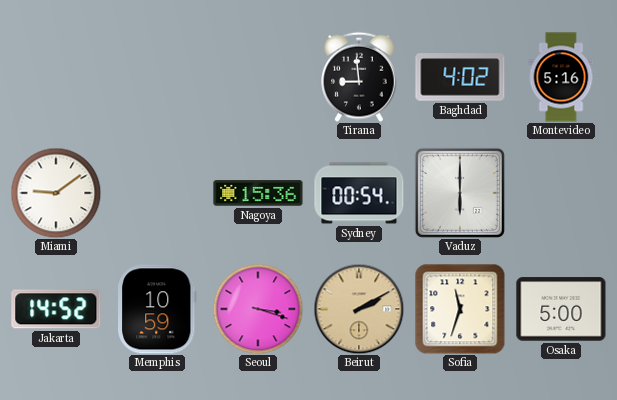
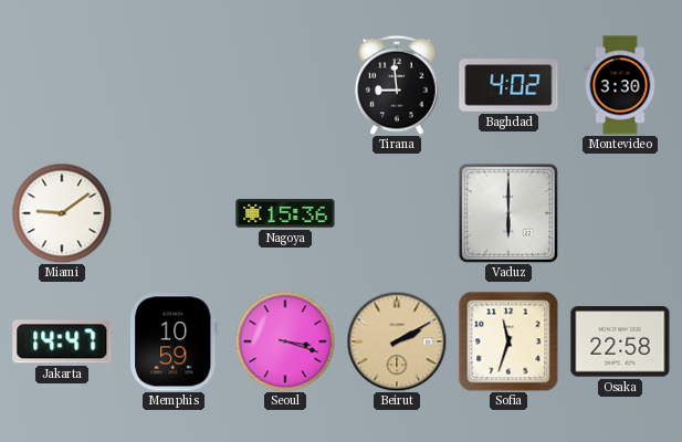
Montevideo: 5:16 -> 3:30
Sydney: 00:54 -> none
Jakarta: 14:52 -> 14:47
Osaka: 5:00 -> 22:58
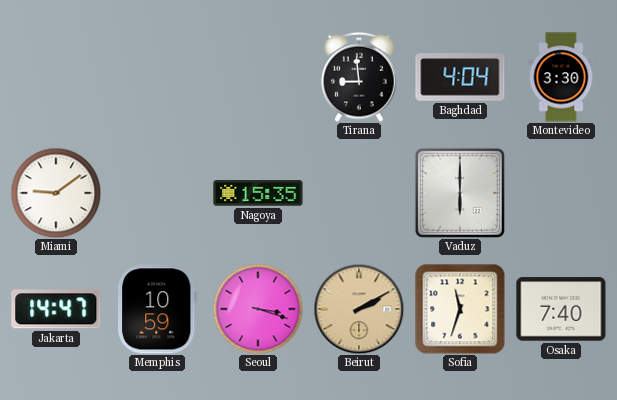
Baghdad: 4:02 -> 4:04
Nagoya: 15:36 -> 15:35
Osaka: 22:58 -> 7:40
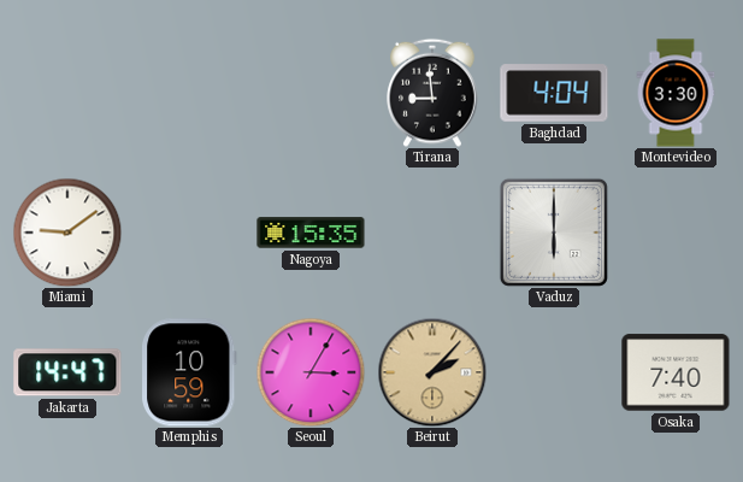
Seoul: 3:18 -> 3:05
Beirut: 2:10 -> 2:07
Sofia: 11:33 -> none
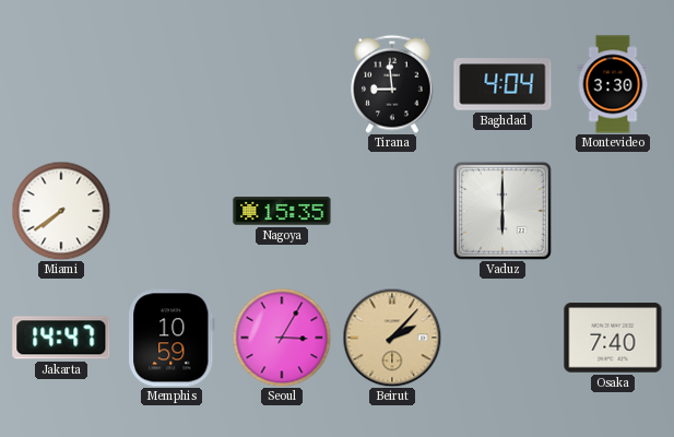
Miami: 9:09 -> 7:39
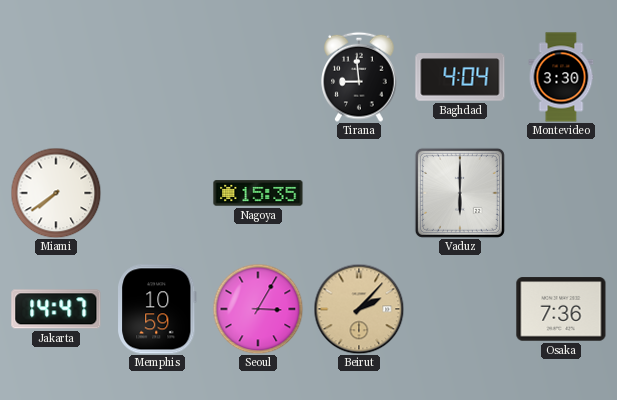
Osaka: 7:40 -> 7:36
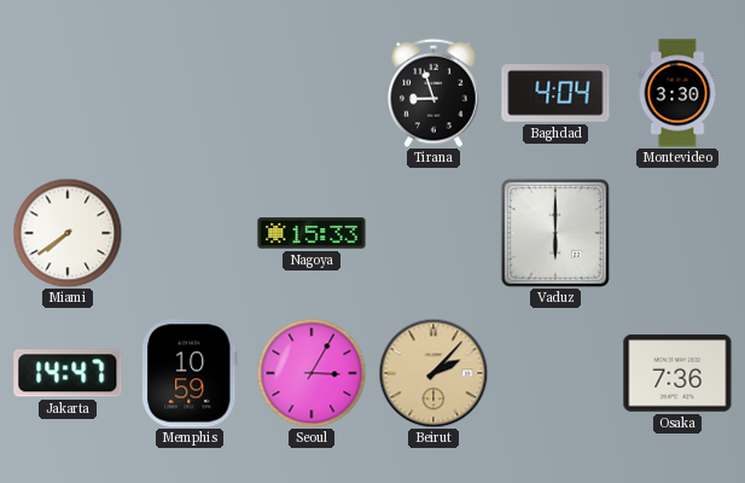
Tirana: 8:59 -> 8:57
Nagoya: 15:35 -> 15:33
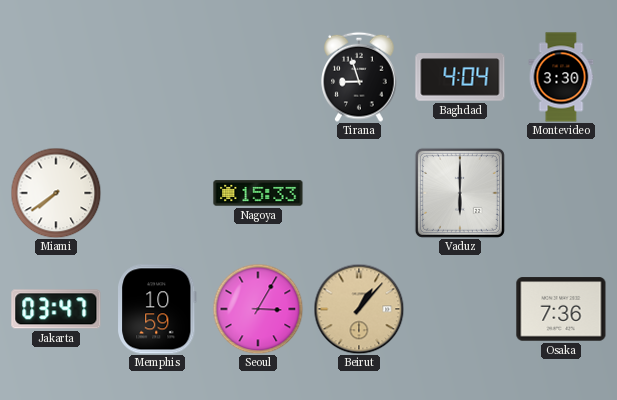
Jakarta: 14:47 -> 03:47
Beirut: 2:07 -> 1:07
